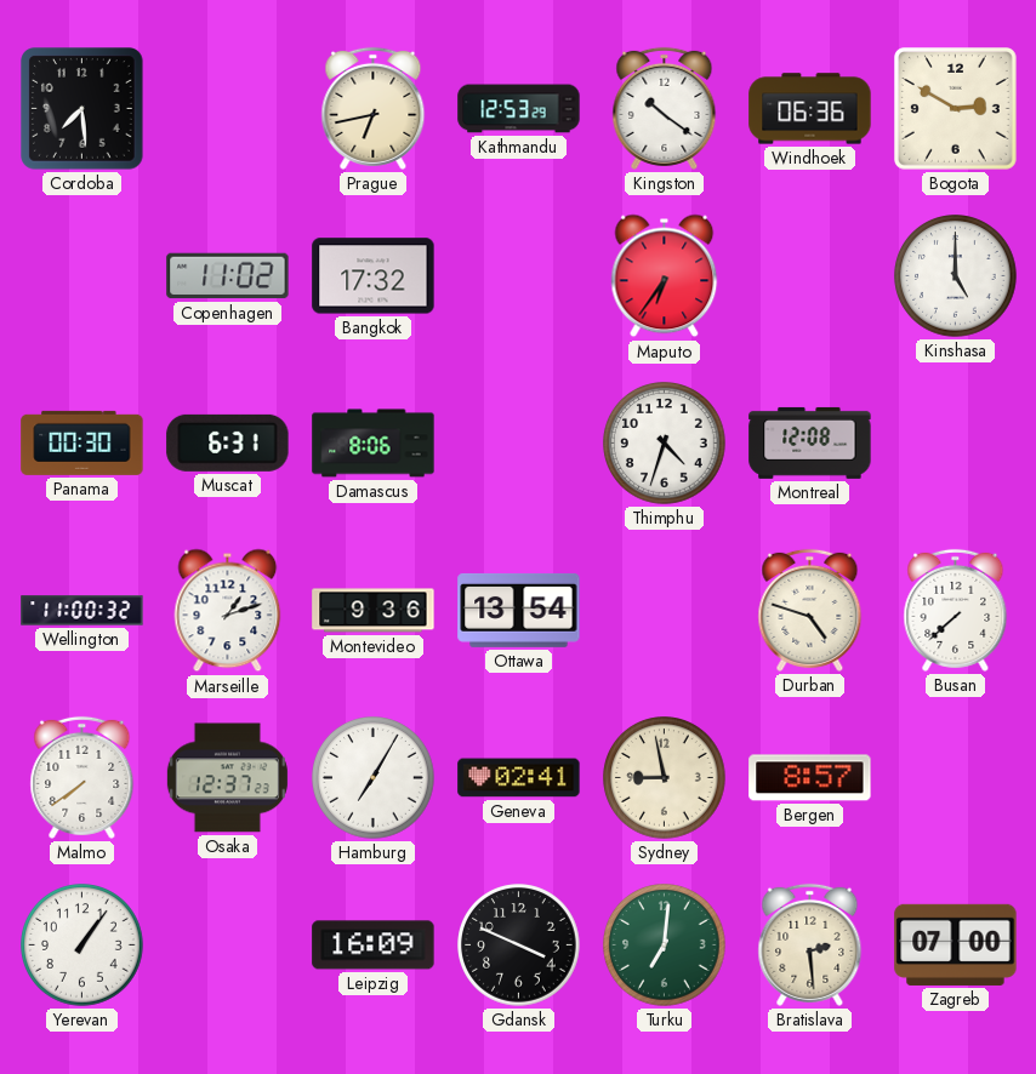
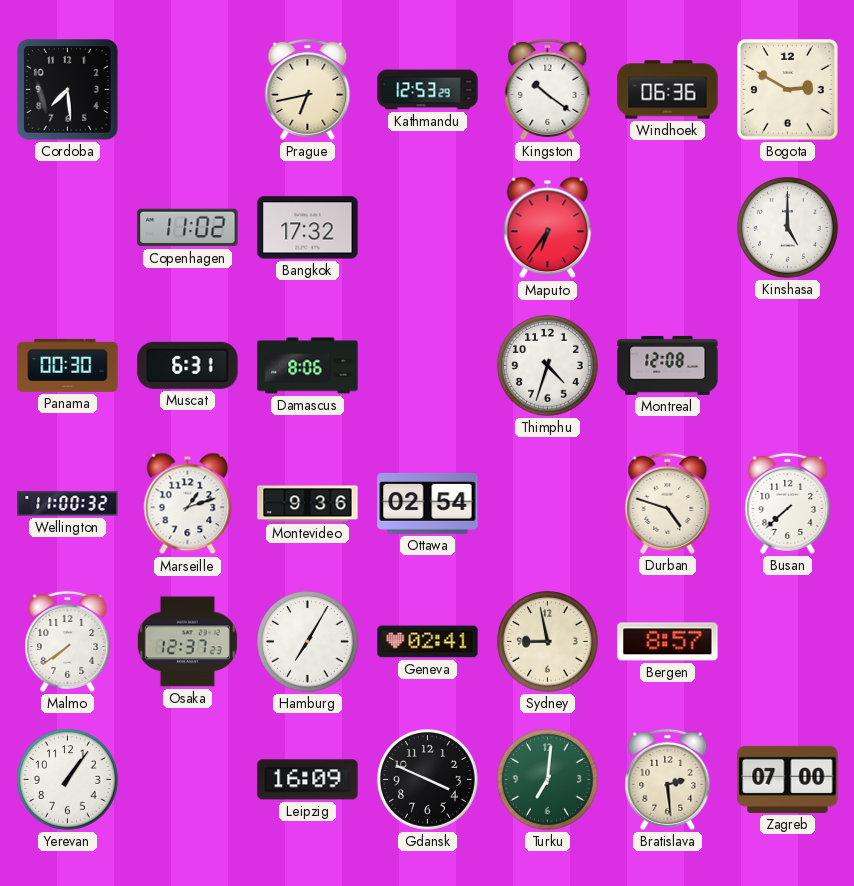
Ottawa: 13:54 -> 02:54
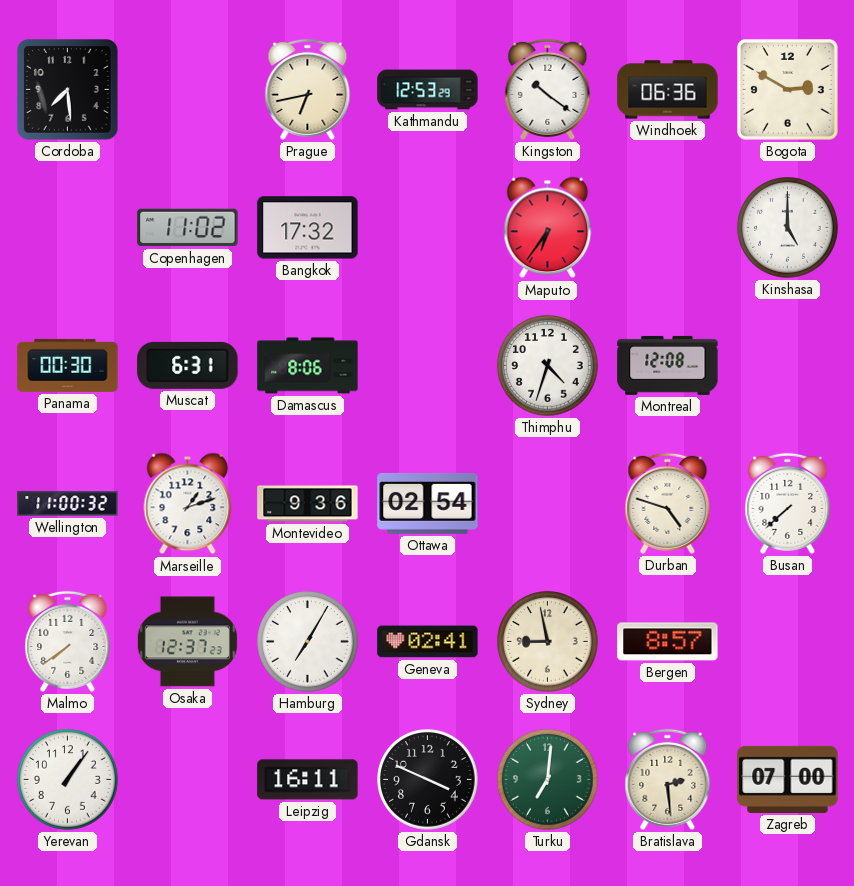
Leipzig: 16:09 -> 16:11
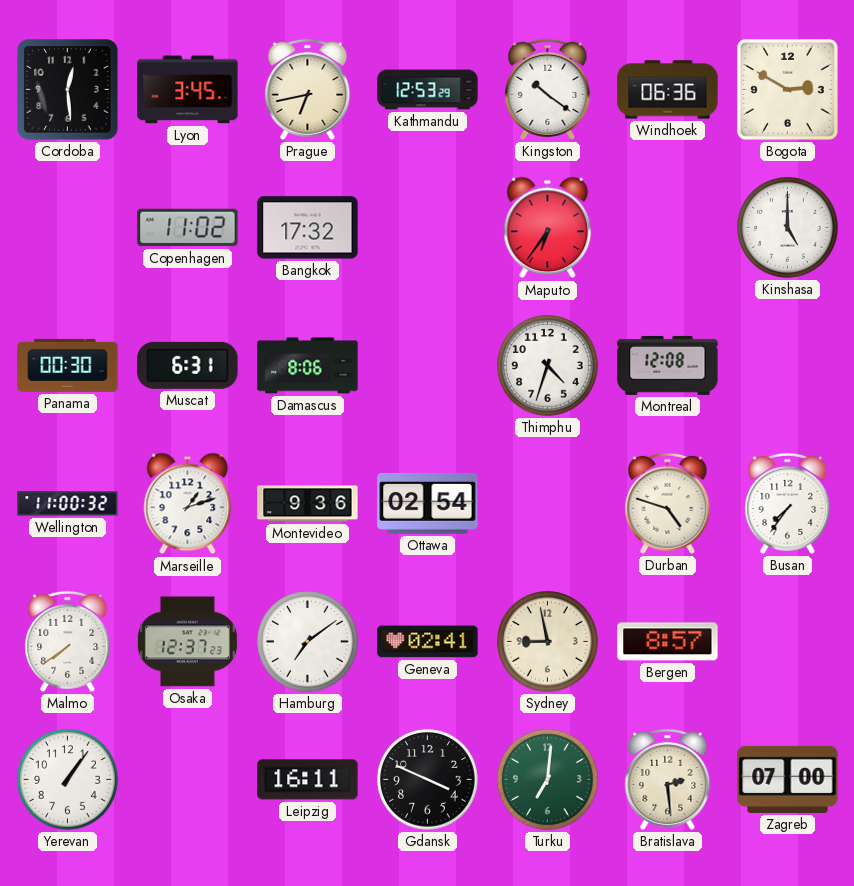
Cordoba: 7:29 -> 12:29
Lyon: none -> 3:45
Busan: 7:38 -> 7:36
Hamburg: 7:05 -> 7:09
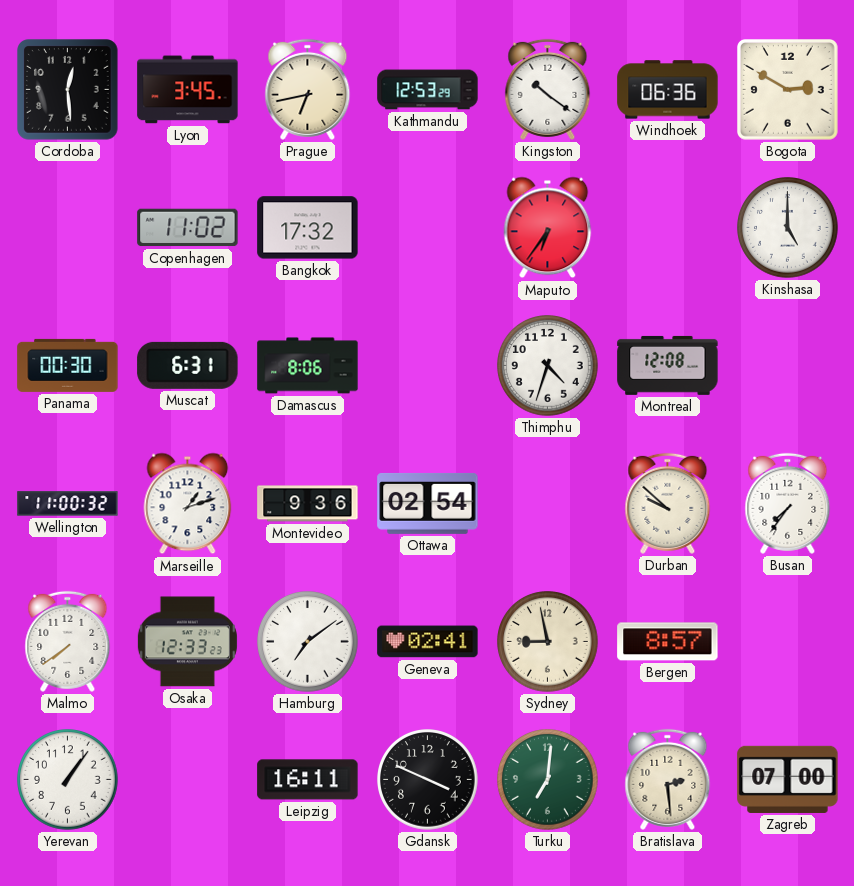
Durban: 4:48 -> 9:52
Osaka: 12:37 -> 12:33
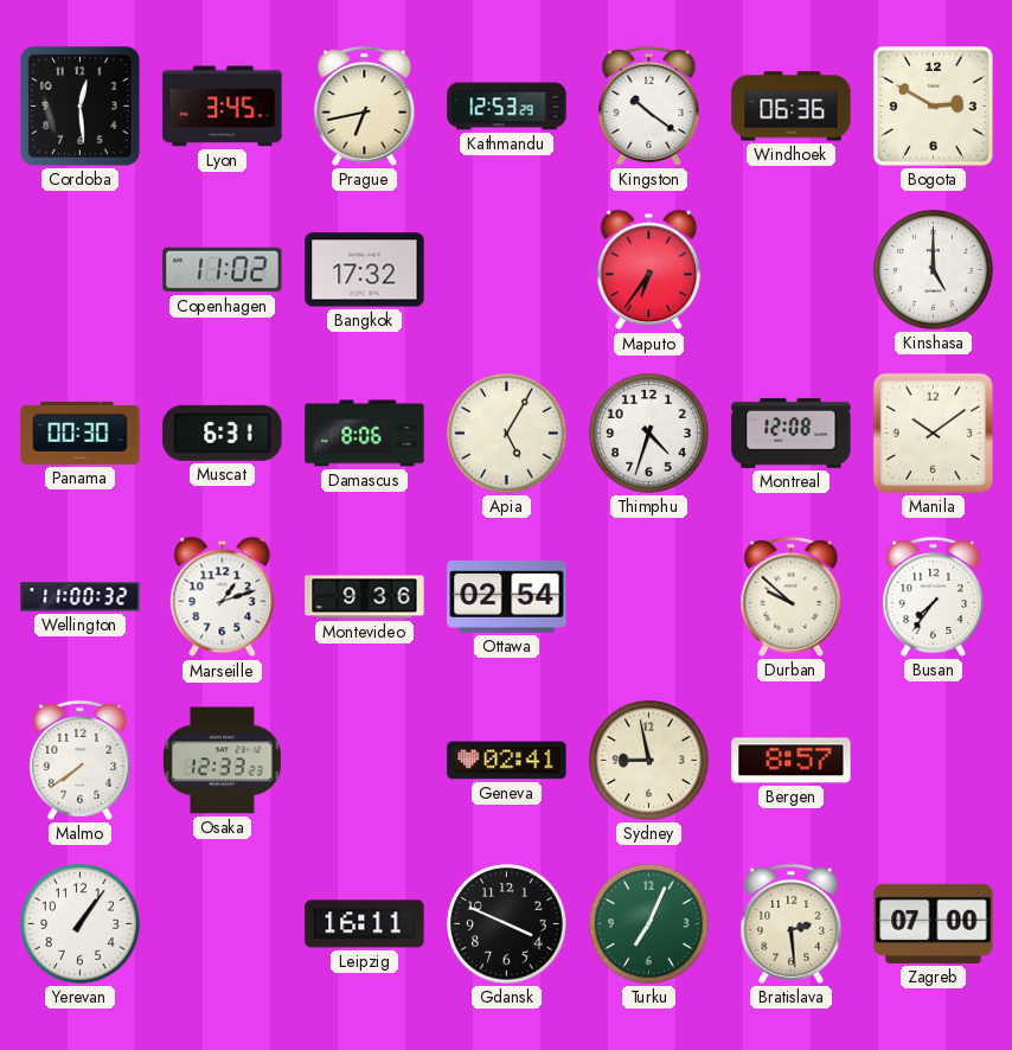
Apia: none -> 5:05
Manila: none -> 10:09
Hamburg: 7:09 -> none
Turku: 7:01 -> 7:04
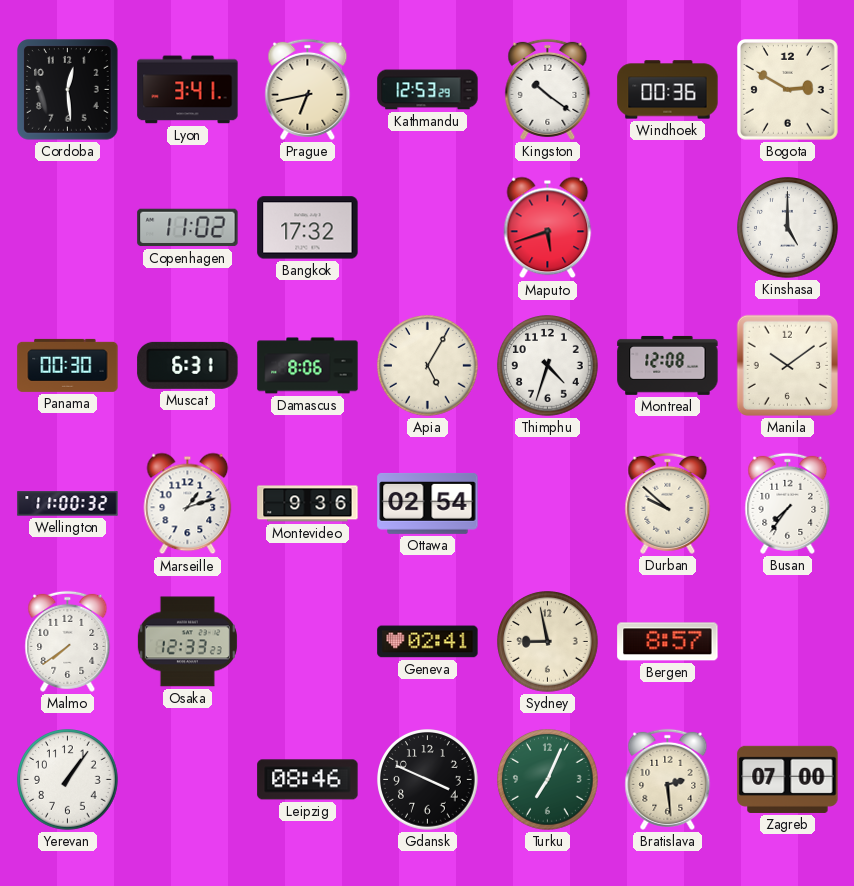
Lyon: 3:45 -> 3:41
Windhoek: 06:36 -> 00:36
Maputo: 6:36 -> 5:42
Leipzig: 16:11 -> 08:46
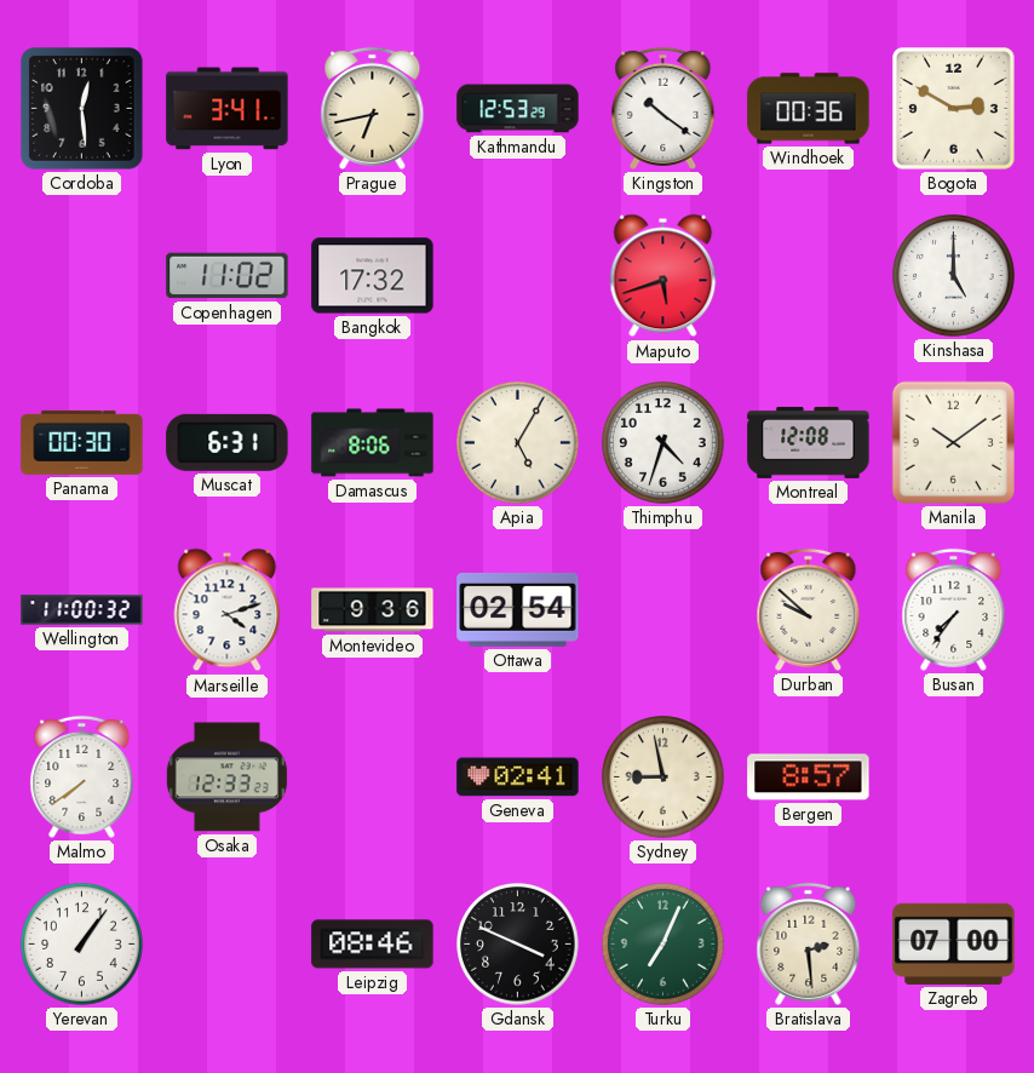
Marseille: 1:12 -> 4:12
